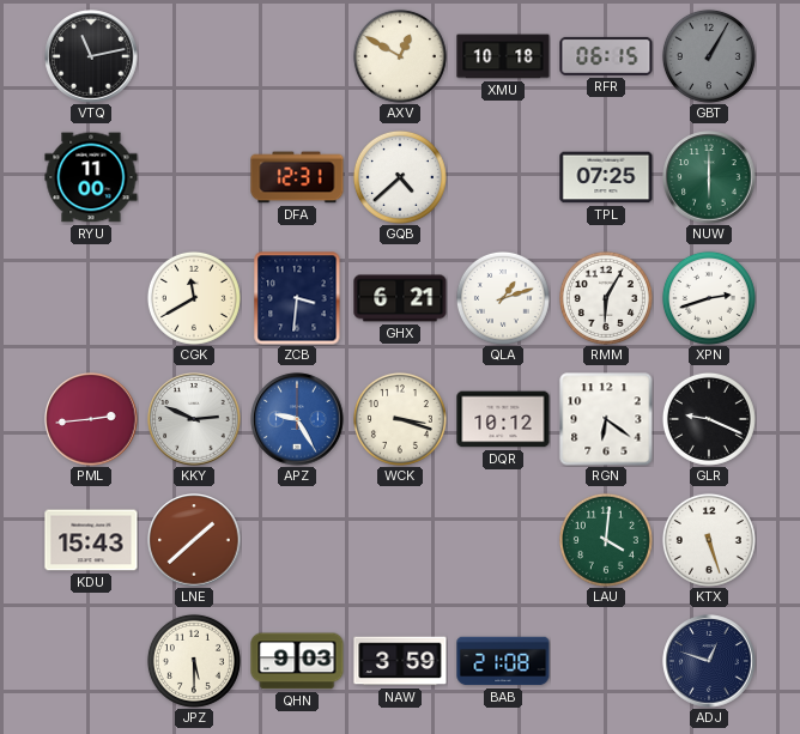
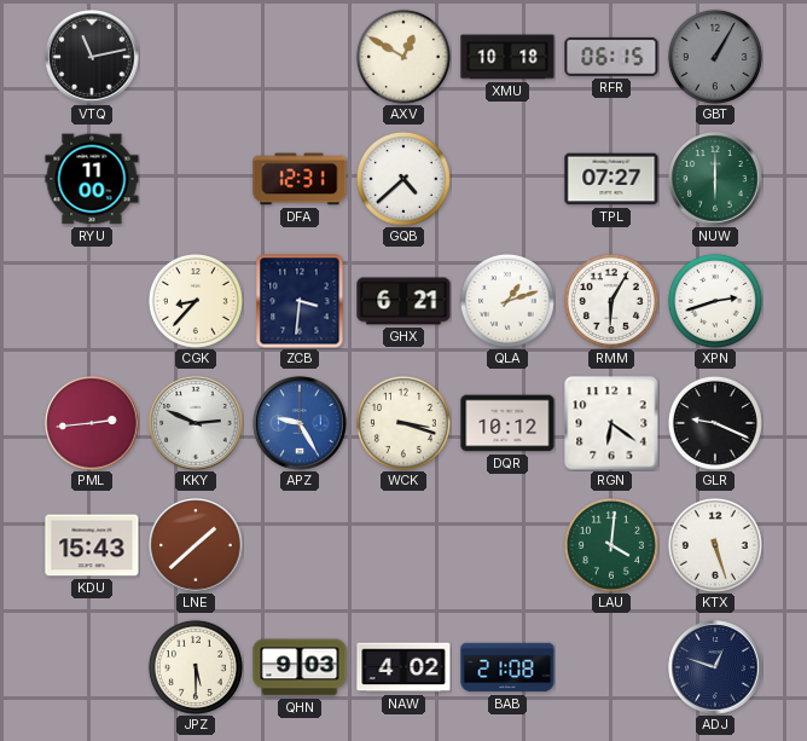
TPL: 07:25 -> 07:27
CGK: 11:40 -> 8:37
NAW: 3:59 -> 4:02
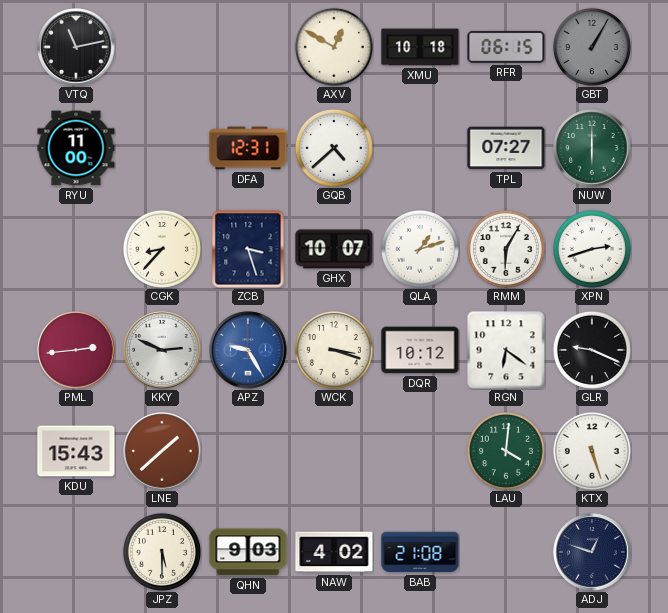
ZCB: 3:31 -> 3:27
GHX: 6:21 -> 10:07
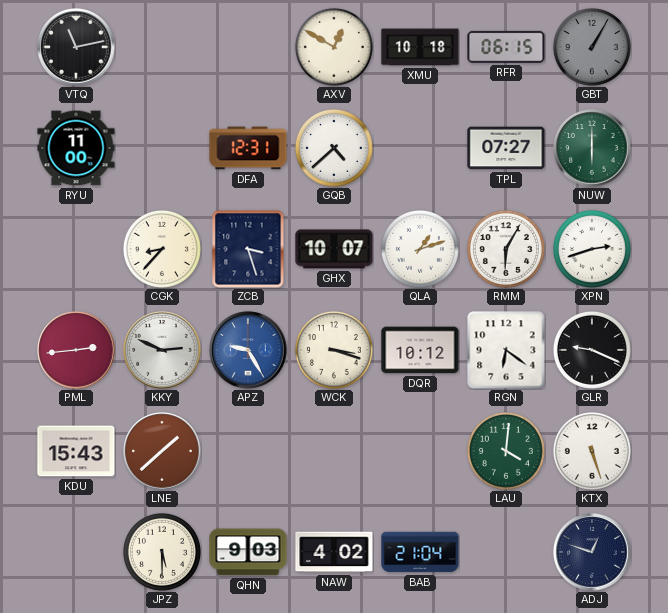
BAB: 21:08 -> 21:04
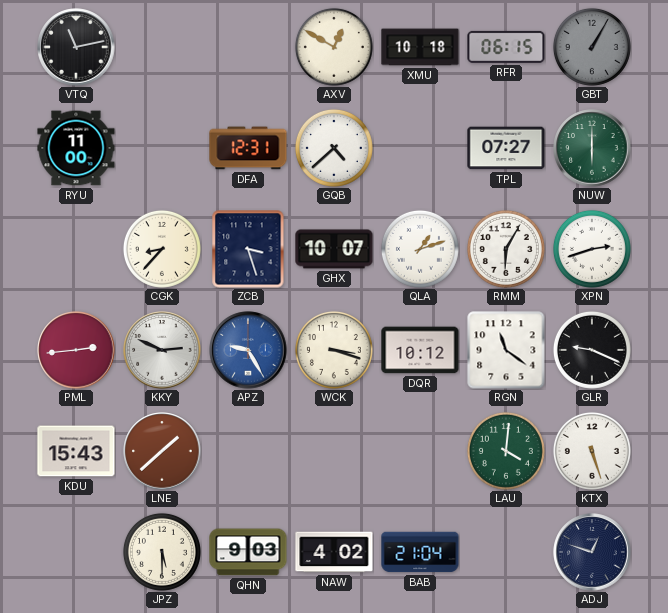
RGN: 6:21 -> 11:21
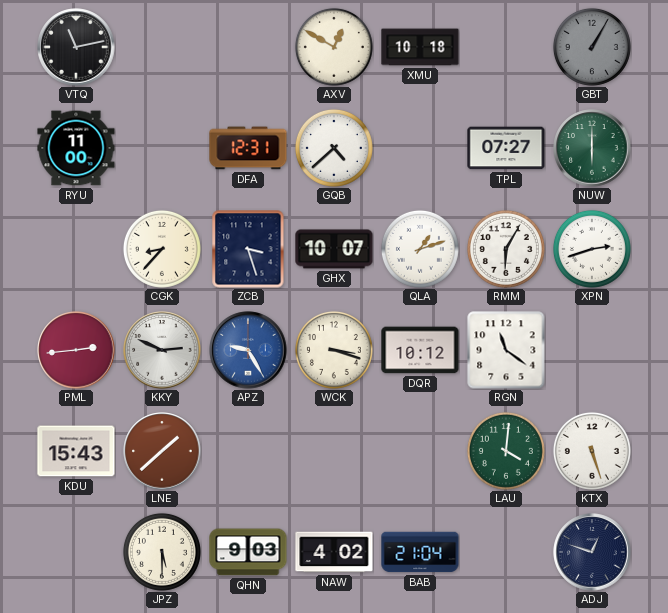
RFR: 06:15 -> none
GLR: 9:19 -> none
